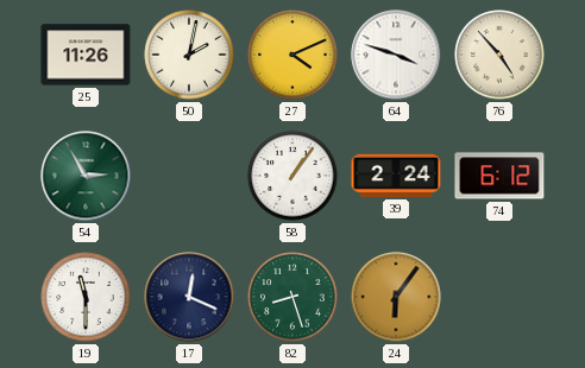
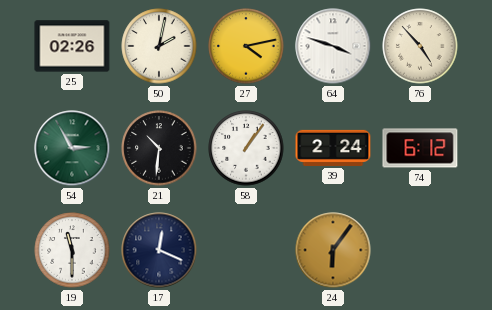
25: 11:26 -> 02:26
27: 4:11 -> 4:13
21: none -> 10:31
82: 8:27 -> none
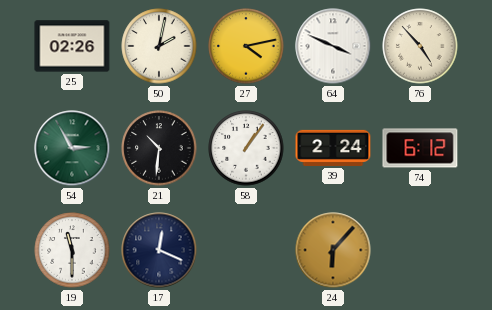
64: 3:48 -> 3:49
24: 6:06 -> 6:07
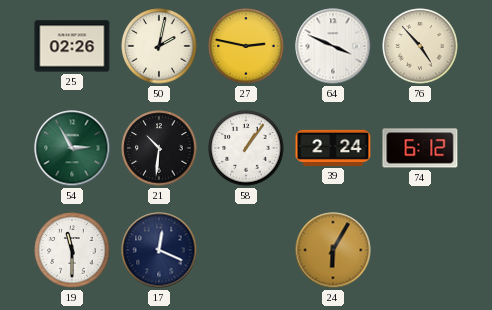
27: 4:13 -> 2:47
24: 6:07 -> 6:05
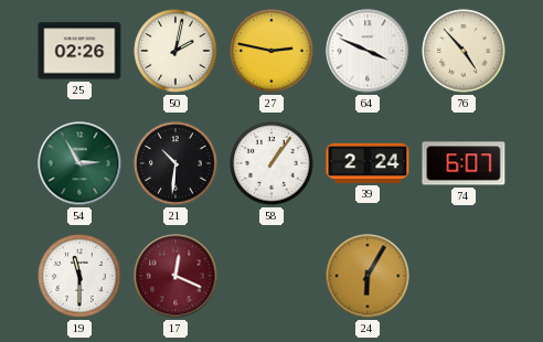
74: 6:12 -> 6:07
17 dial: navy -> burgundy
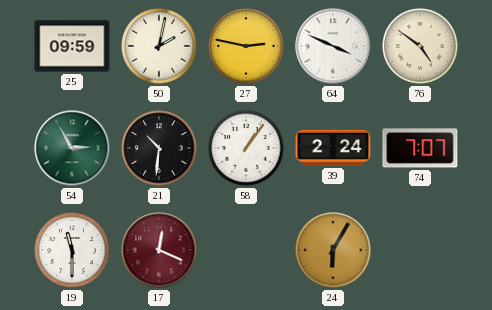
25: 02:26 -> 09:59
76: 4:53 -> 4:51
74: 6:07 -> 7:07
